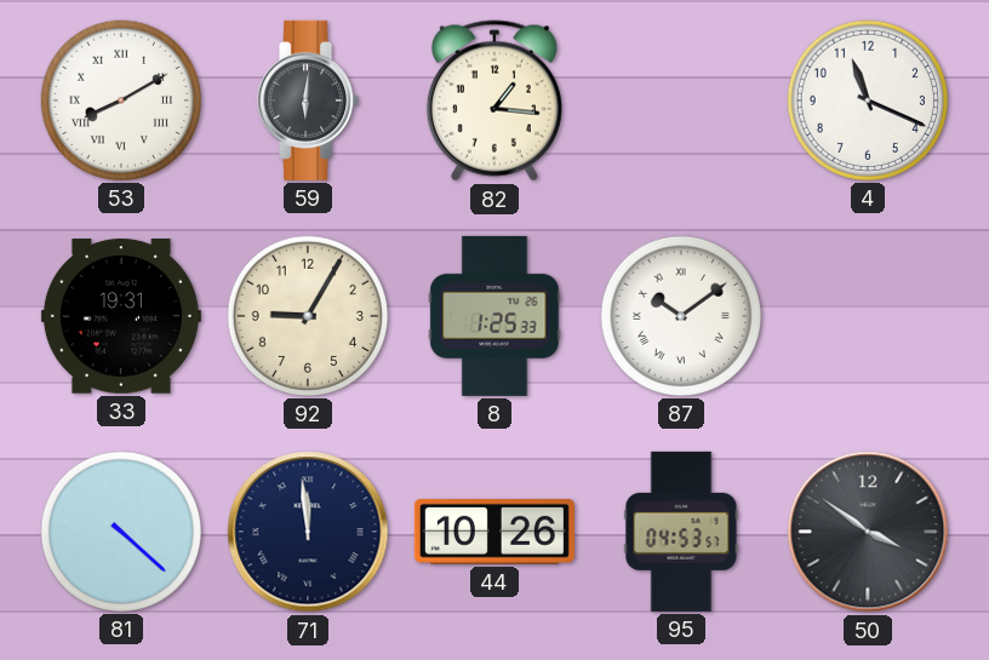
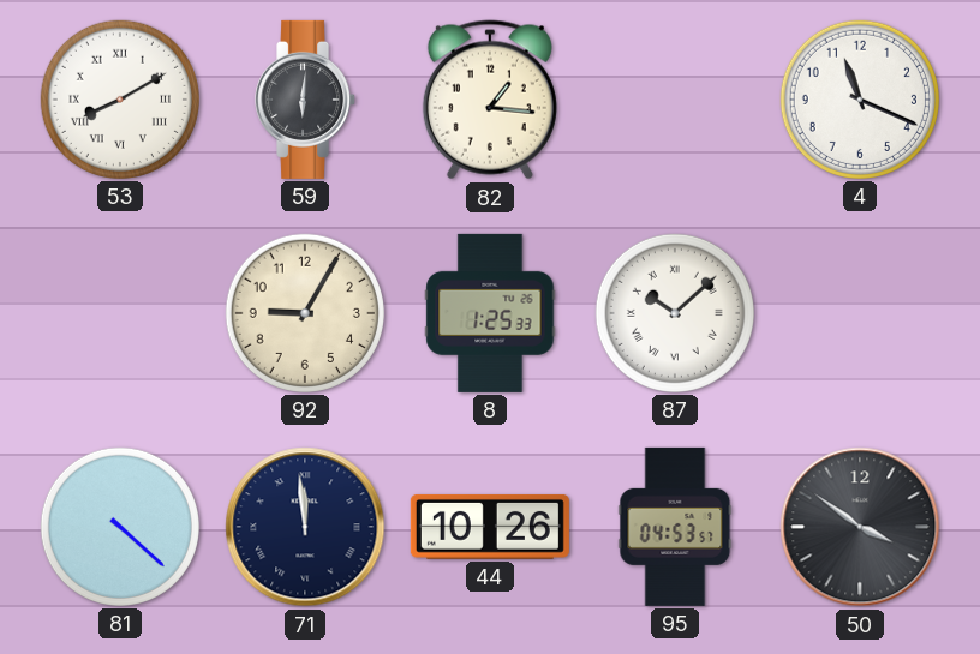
33: 19:31 -> none
87: 10:09 -> 10:08
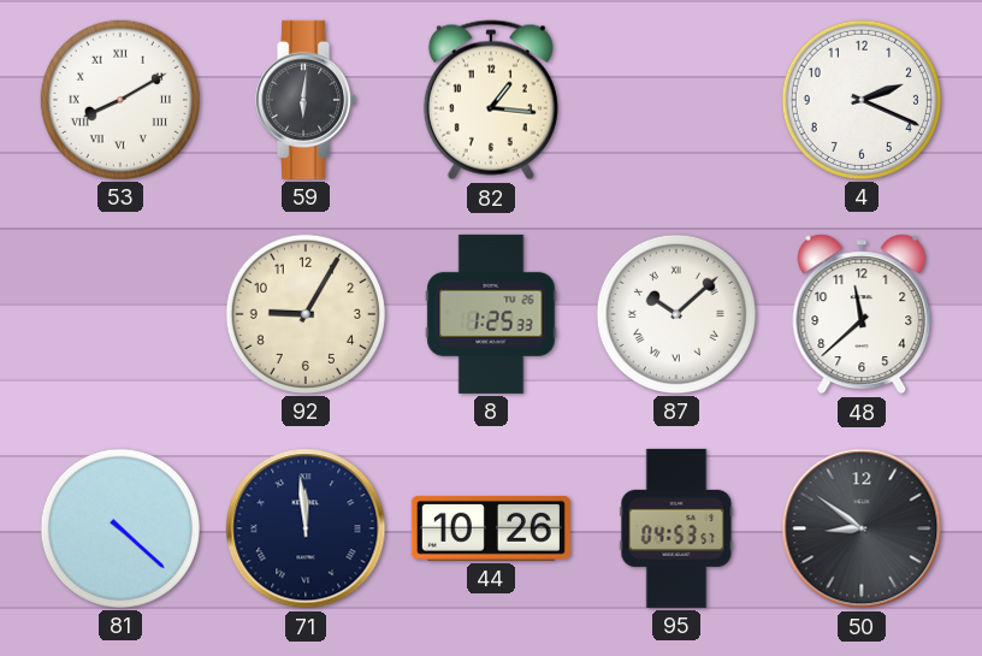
4: 11:19 -> 2:19
48: none -> 11:38
50: 3:51 -> 8:51
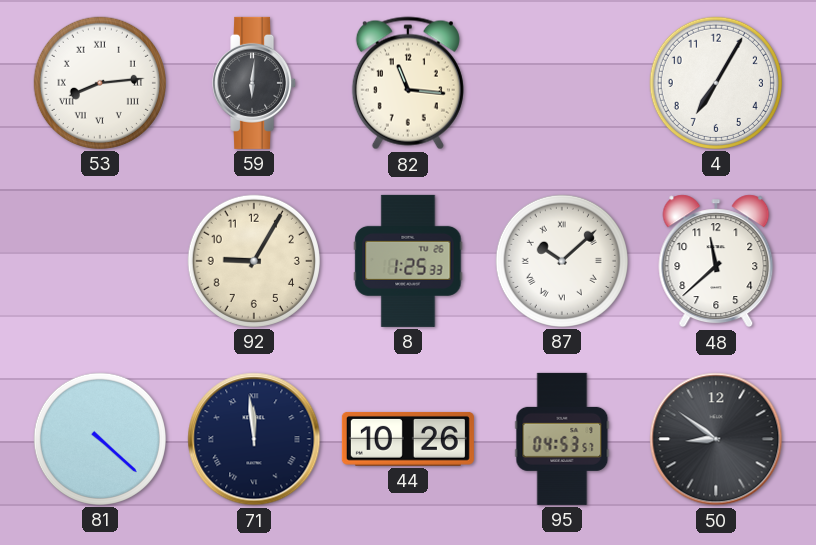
53: 8:10 -> 8:14
82: 1:16 -> 11:16
4: 2:19 -> 7:05
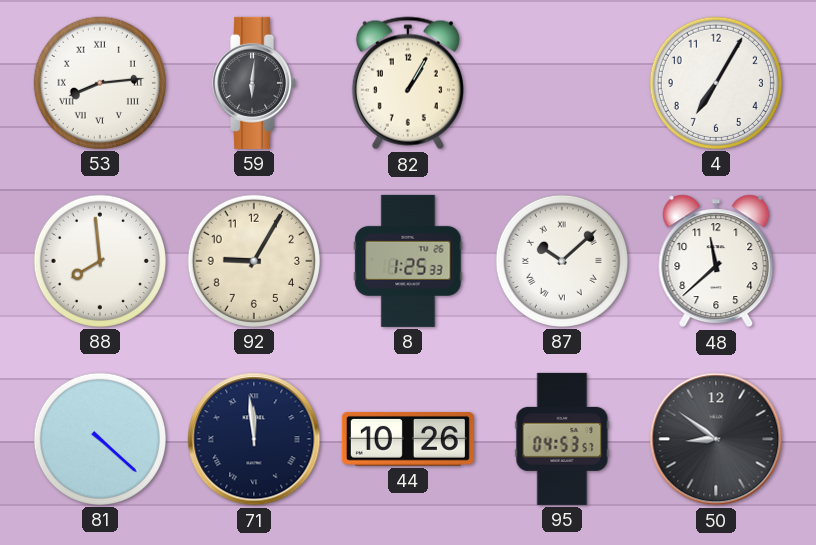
82: 11:16 -> 1:05
88: none -> 7:59
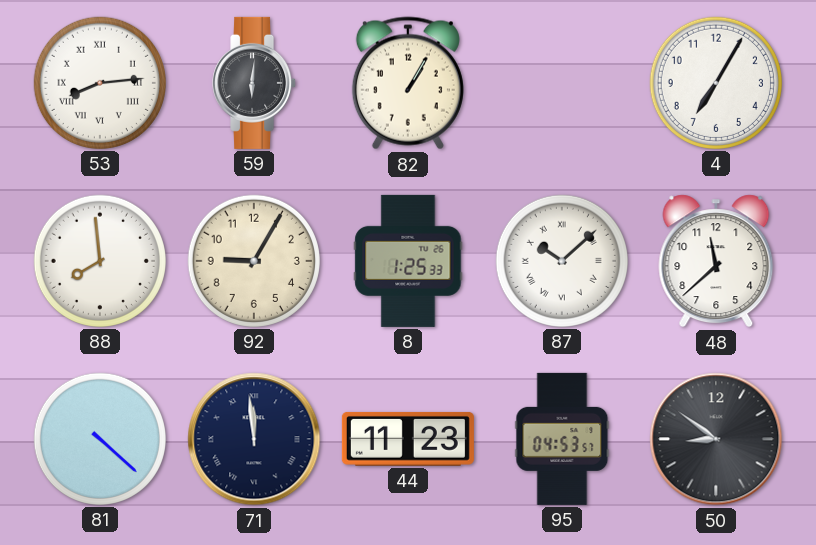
44: 10:26 -> 11:23
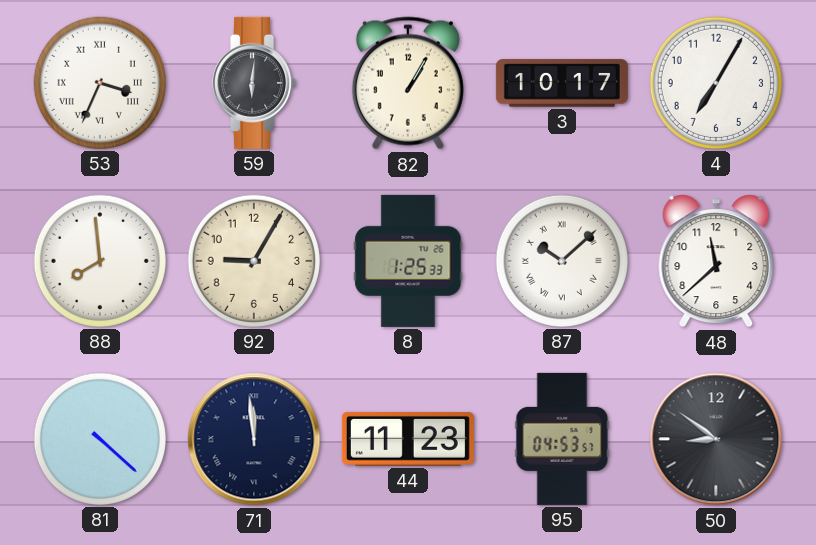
53: 8:14 -> 3:34
3: none -> 10:17
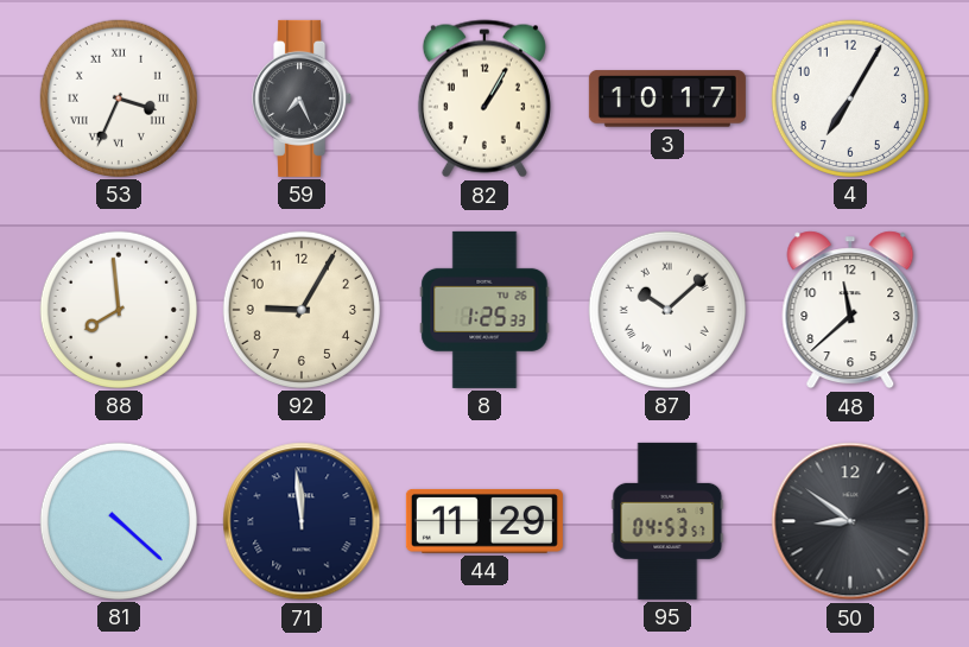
59: 6:01 -> 7:26
44: 11:23 -> 11:29
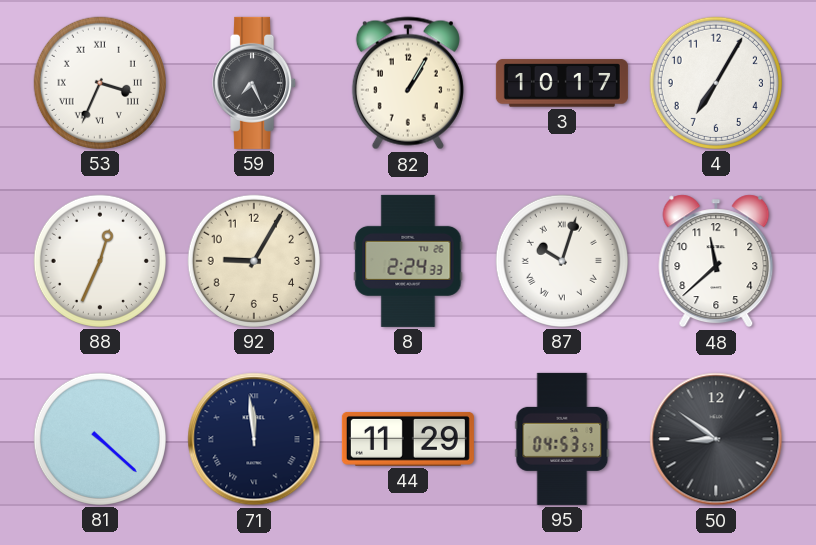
88: 7:59 -> 12:34
8: 1:25 -> 2:24
87: 10:08 -> 10:03
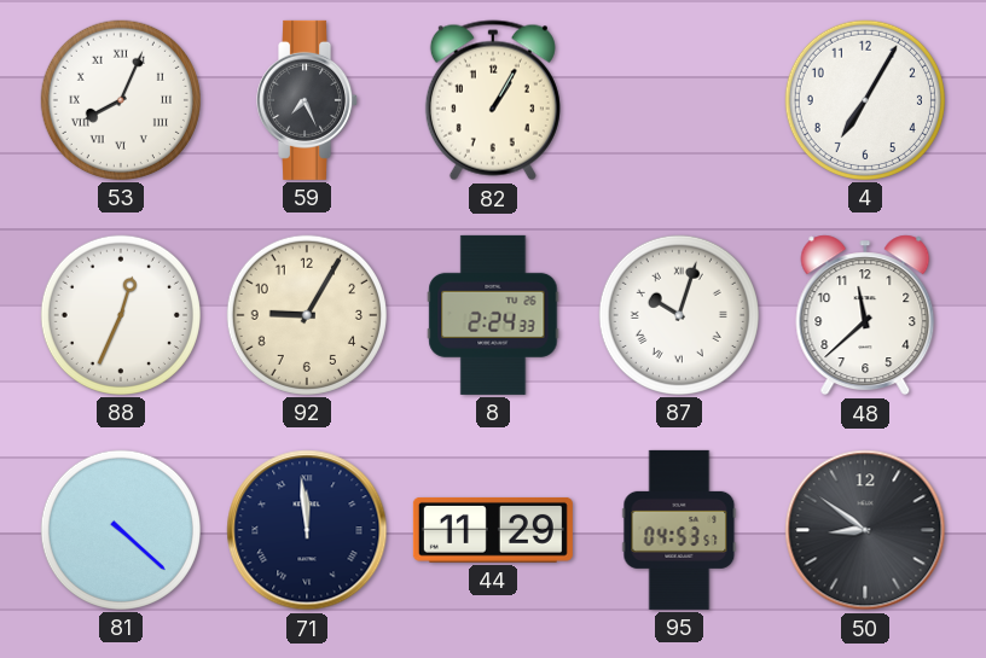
53: 3:34 -> 8:04
3: 10:17 -> none
